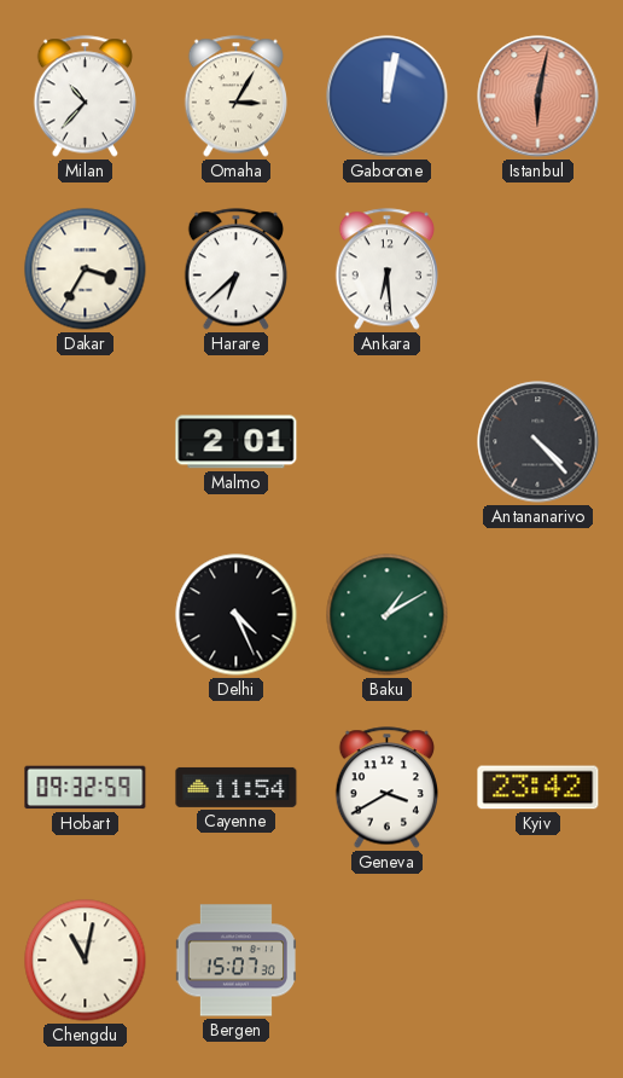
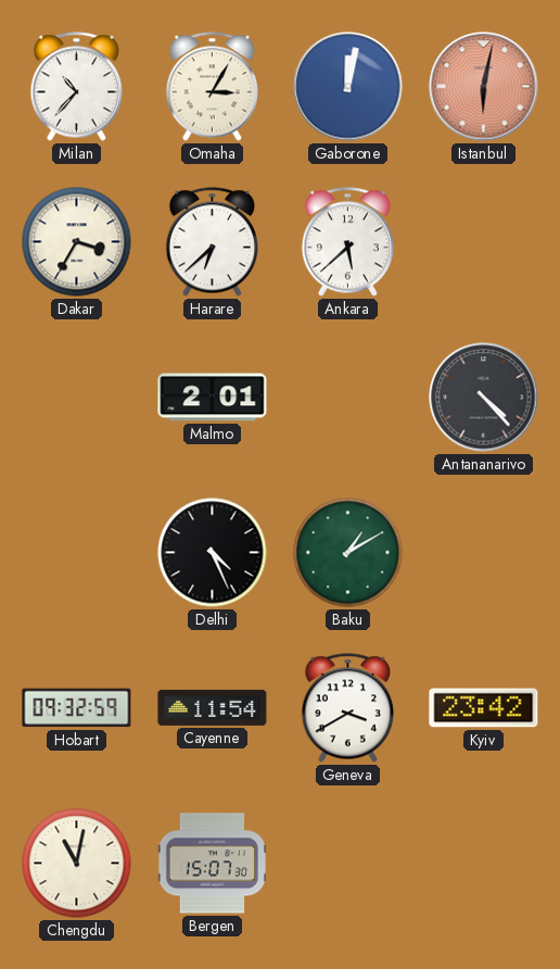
Ankara: 6:29 -> 5:38
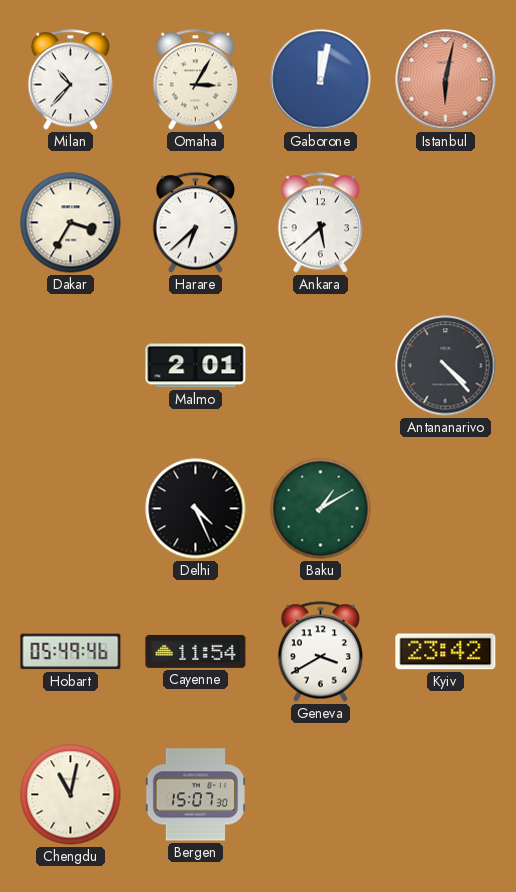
Hobart: 09:32 -> 05:49
